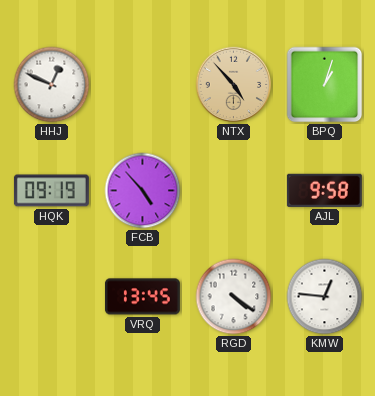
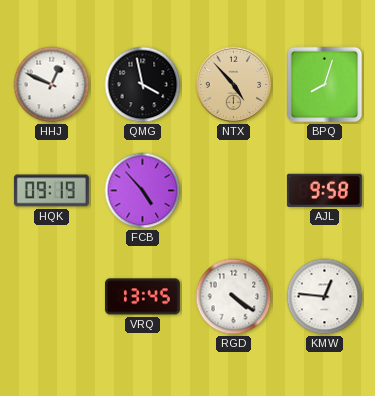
QMG: none -> 3:58
BPQ: 1:03 -> 8:03
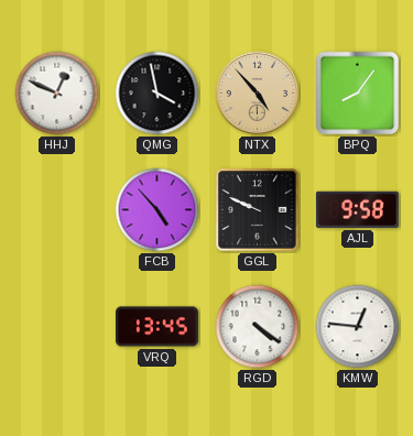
BPQ: 8:03 -> 8:06
HQK: 09:19 -> none
GGL: none -> 9:49
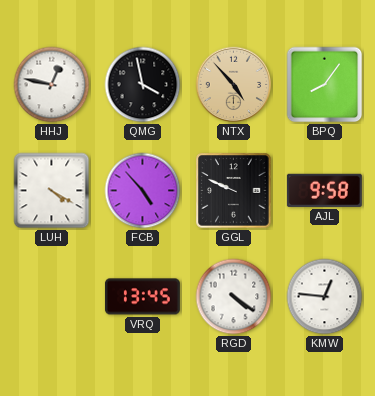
HHJ: 12:49 -> 12:47
LUH: none -> 4:20
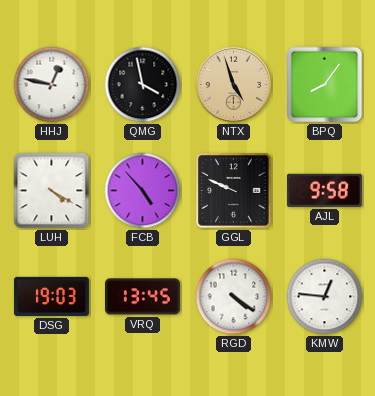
NTX: 4:53 -> 4:57
DSG: none -> 19:03
